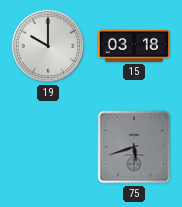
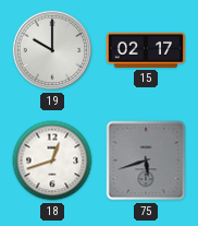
15: 03:18 -> 02:17
18: none -> 12:42
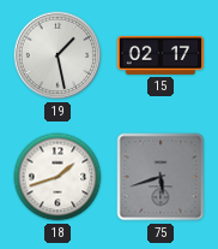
19: 10:00 -> 1:28
18: 12:42 -> 1:42
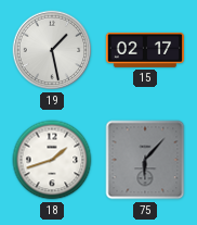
75: 5:42 -> 6:07
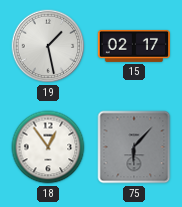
18: 1:42 -> 12:54
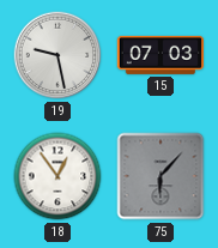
19: 1:28 -> 9:28
15: 02:17 -> 07:03
